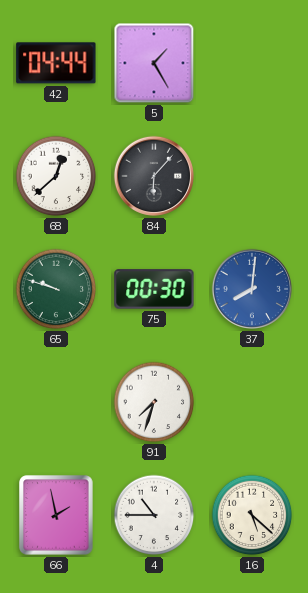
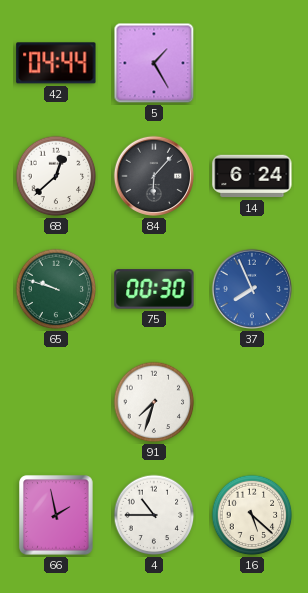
14: none -> 6:24
37: 8:01 -> 7:56
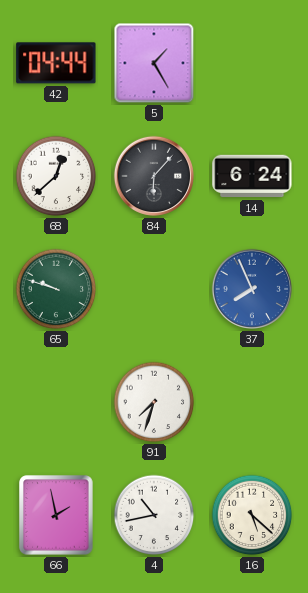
75: 00:30 -> none
4: 10:45 -> 10:43
